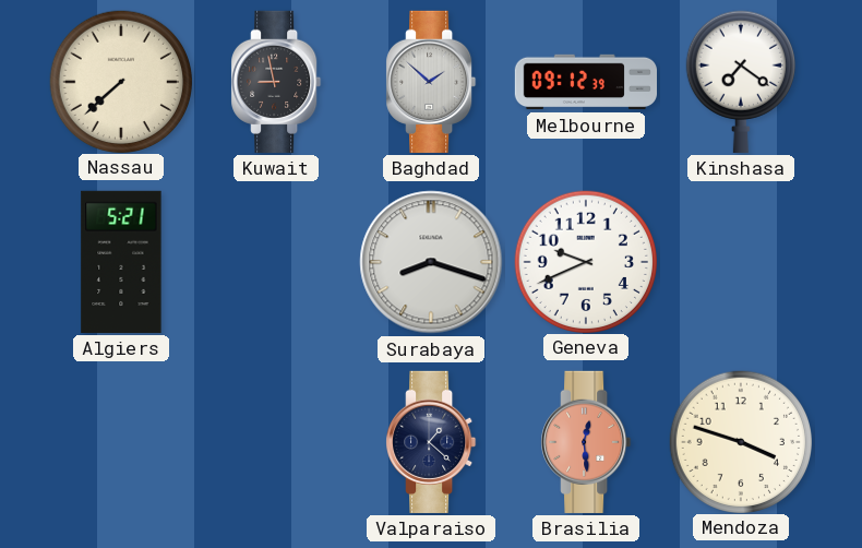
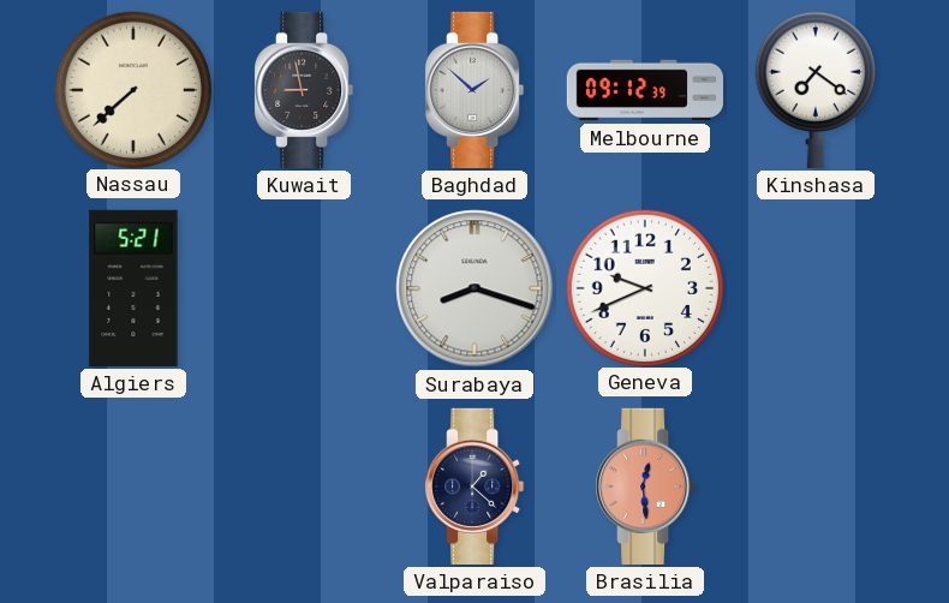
Mendoza: 3:48 -> none
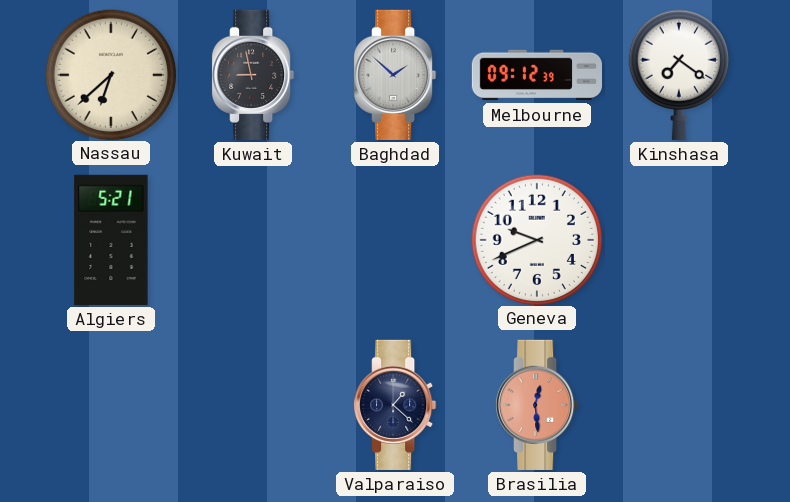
Nassau: 7:38 -> 6:38
Surabaya: 8:18 -> none
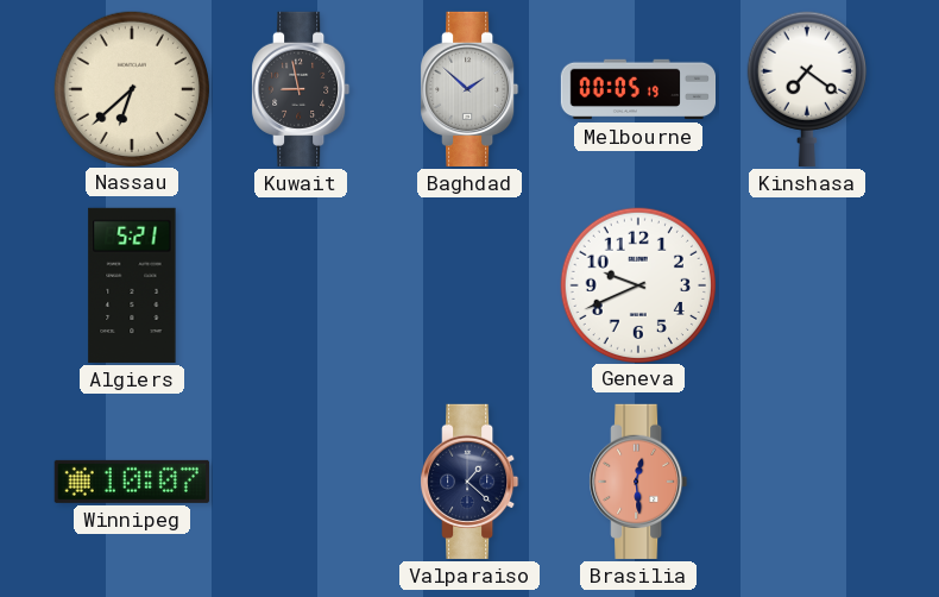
Melbourne: 09:12 -> 00:05
Winnipeg: none -> 10:07
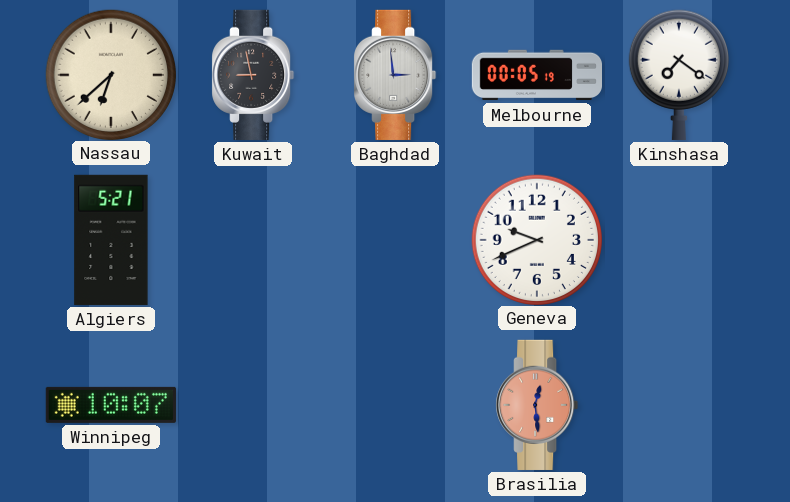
Baghdad: 1:52 -> 2:59
Valparaiso: 1:22 -> none
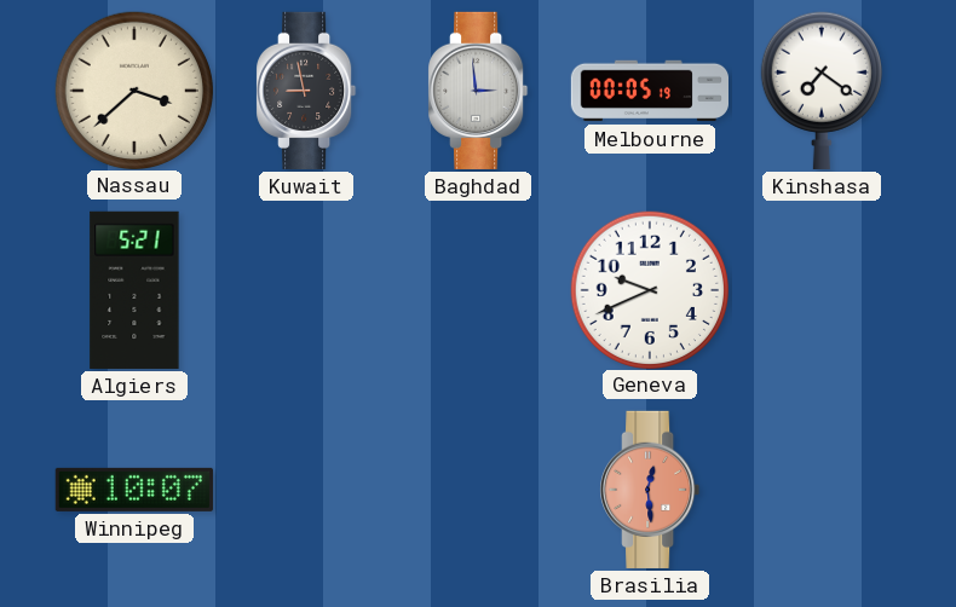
Nassau: 6:38 -> 3:38
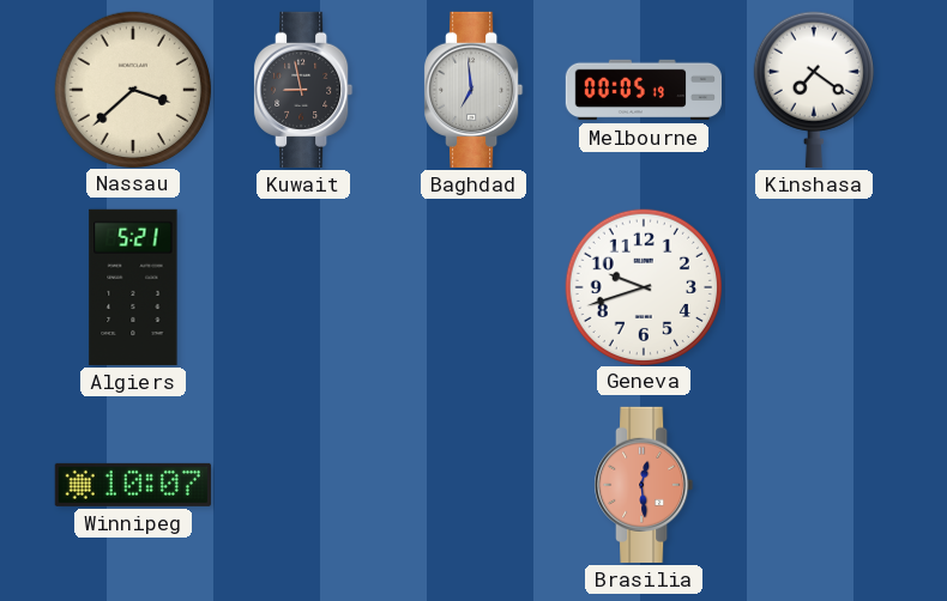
Baghdad: 2:59 -> 6:59
Geneva: 9:41 -> 9:42
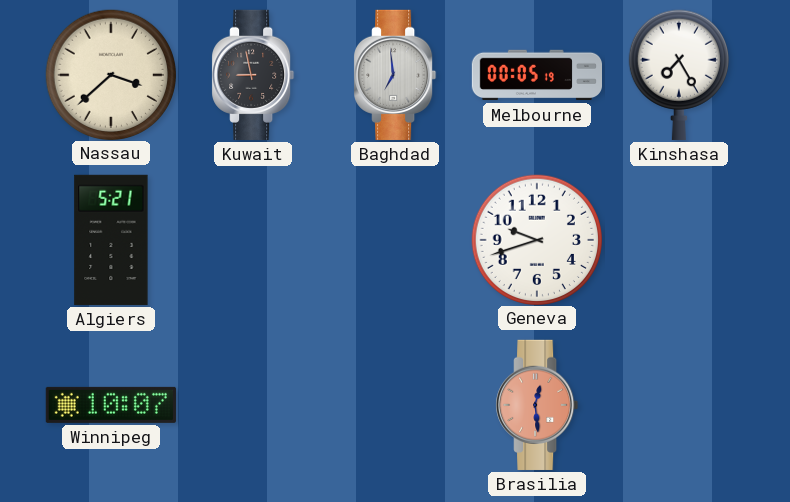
Kinshasa: 7:21 -> 7:25
